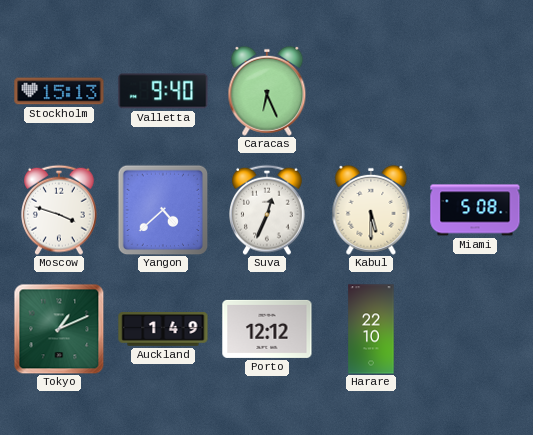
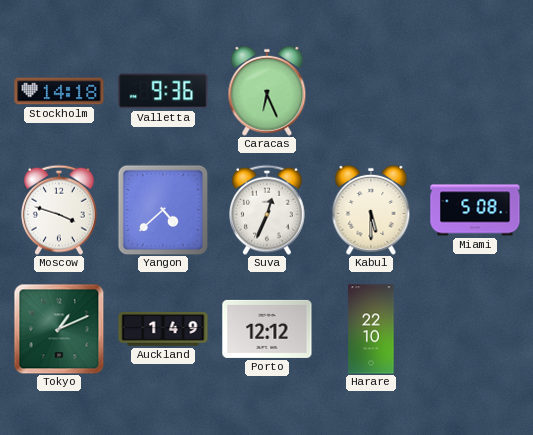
Stockholm: 15:13 -> 14:18
Valletta: 9:40 -> 9:36
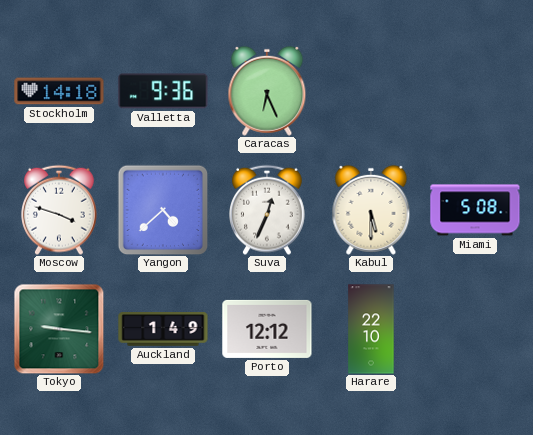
Tokyo: 1:11 -> 9:16
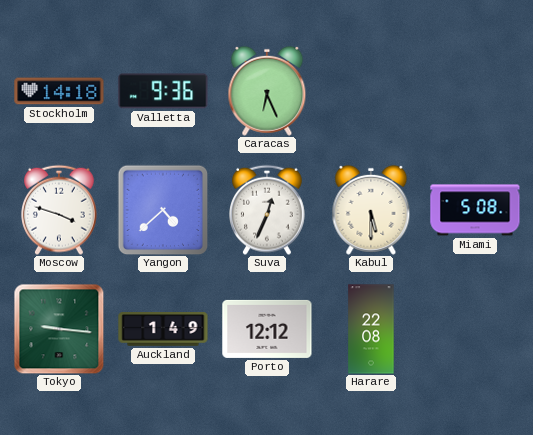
Harare: 22:10 -> 22:08
